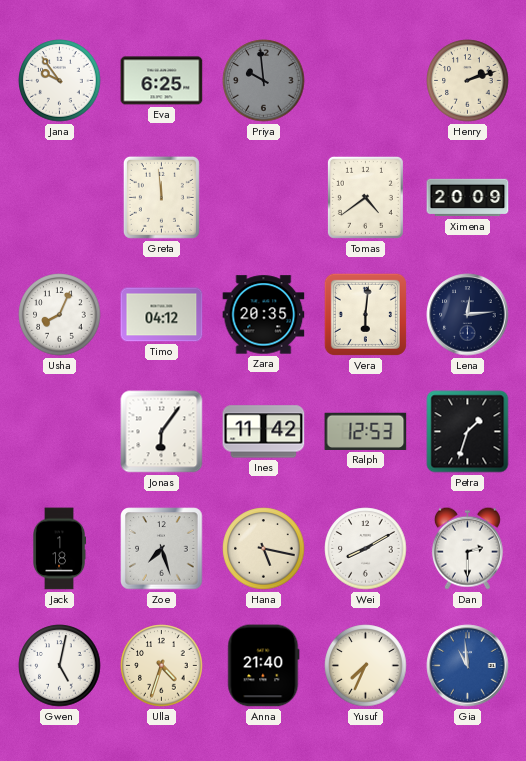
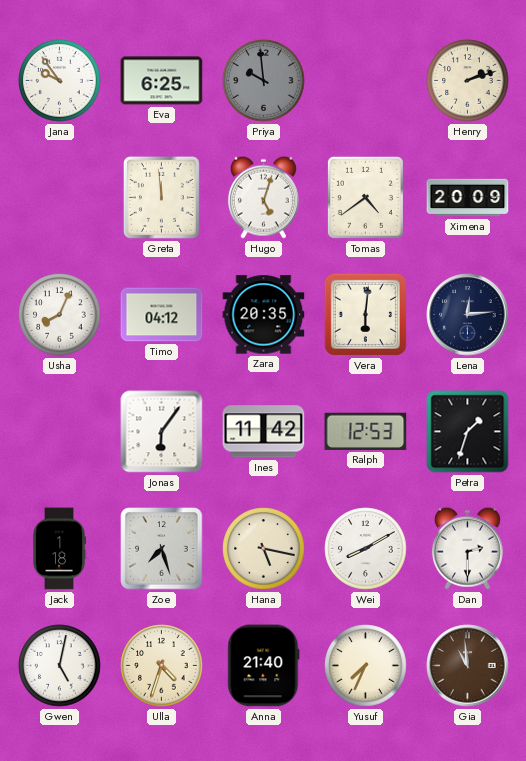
Hugo: none -> 5:03
Gia dial: blue -> brown
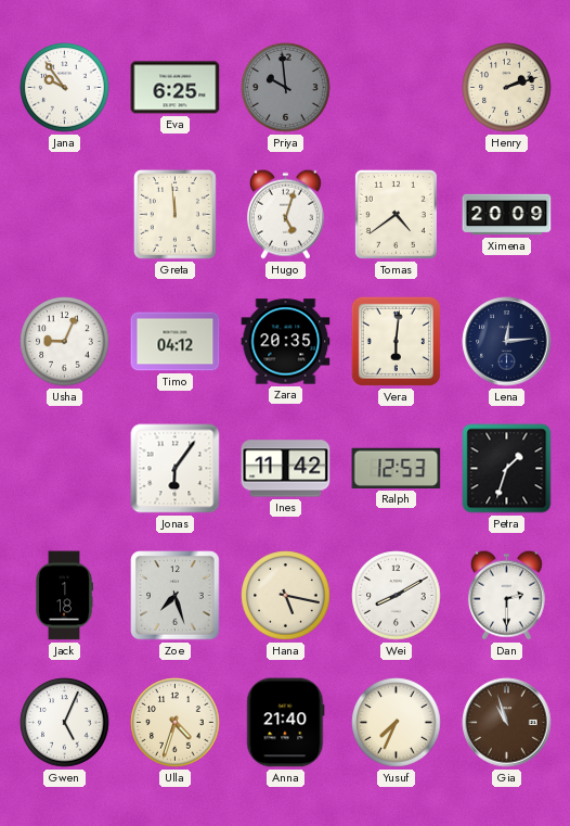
Usha: 8:04 -> 9:04
Gwen: 5:02 -> 5:04
Gia: 10:59 -> 10:57
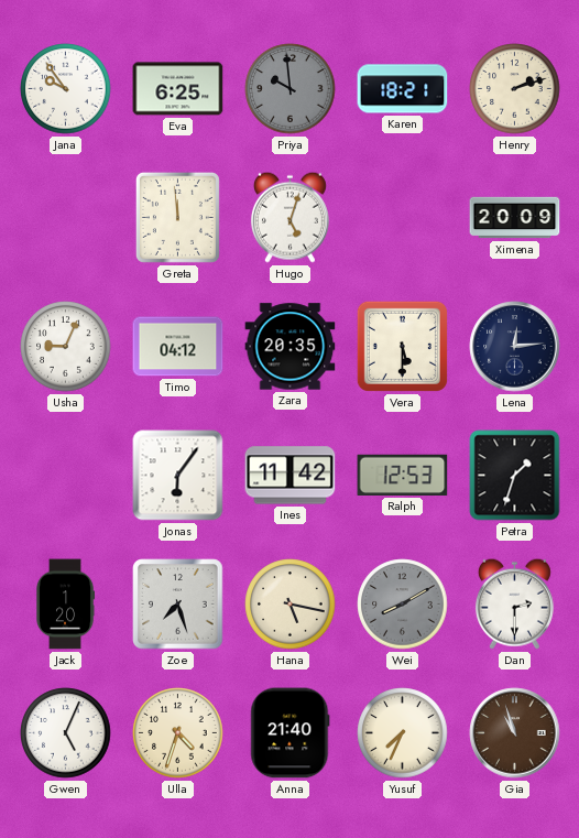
Karen: none -> 18:21
Tomas: 4:39 -> none
Vera: 6:01 -> 5:30
Jack: 1:18 -> 1:20
Wei dial: white -> grey
